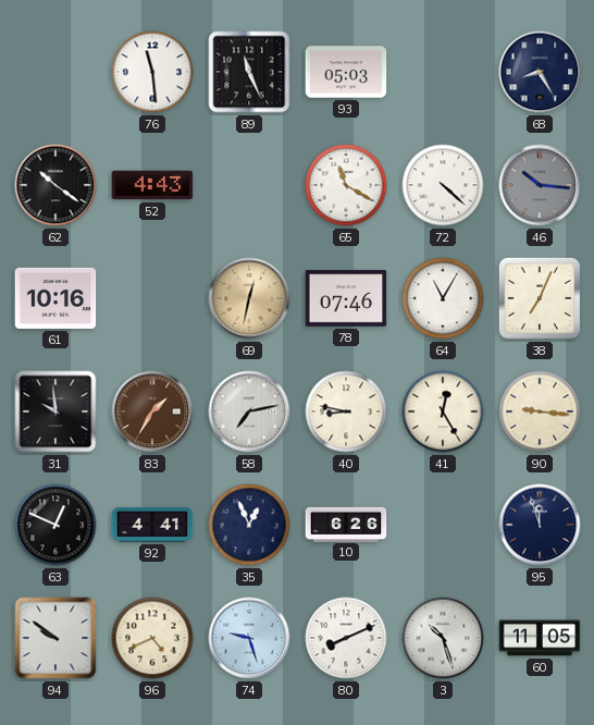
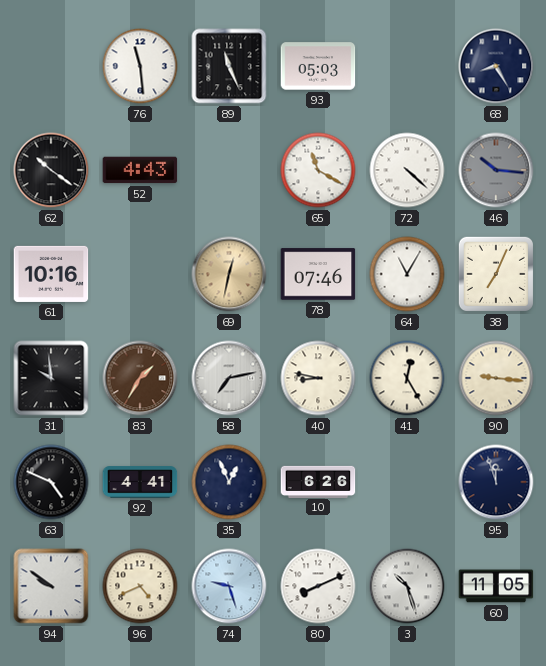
63: 12:49 -> 4:49
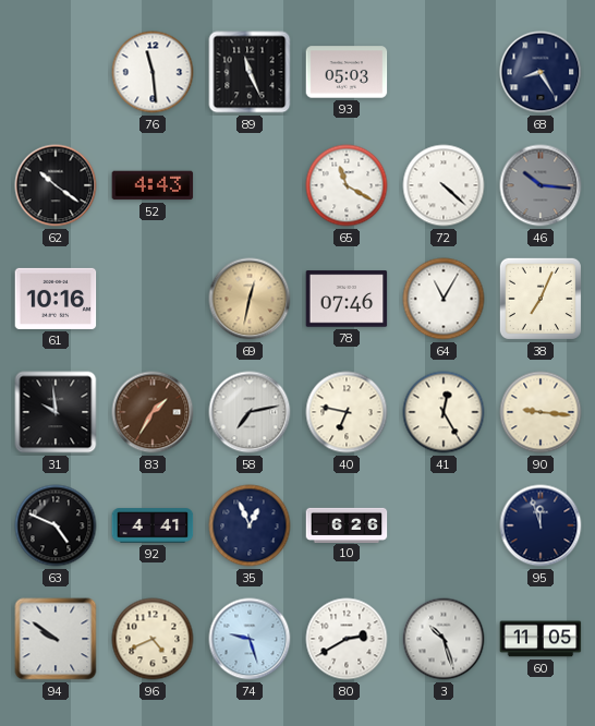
40: 8:47 -> 6:47
80: 8:11 -> 2:40
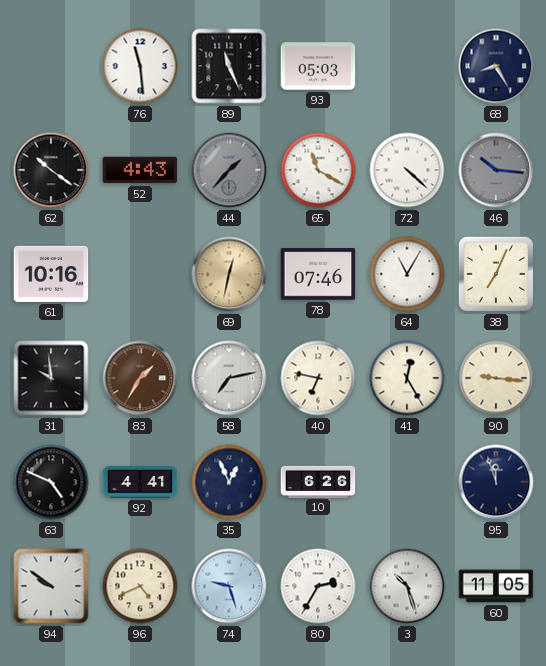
44: none -> 1:37
80: 2:40 -> 2:35
